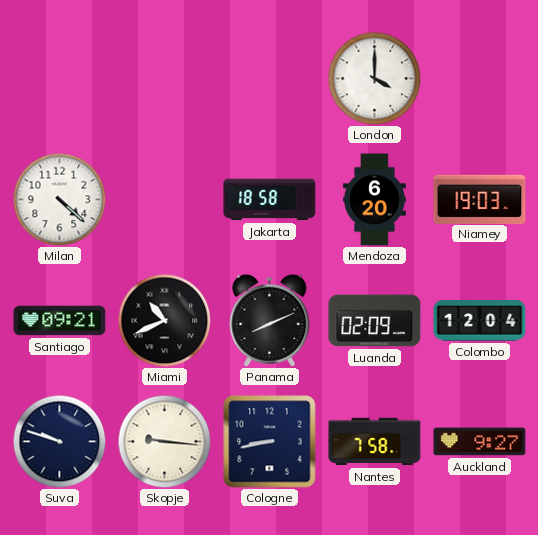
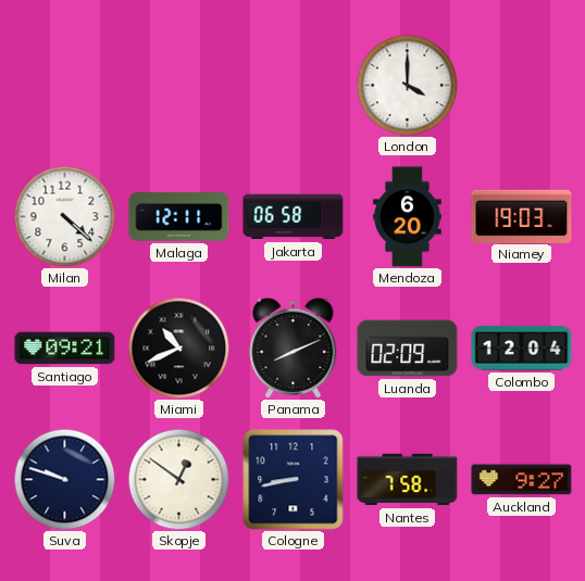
Malaga: none -> 12:11
Jakarta: 18:58 -> 06:58
Skopje: 9:16 -> 12:51
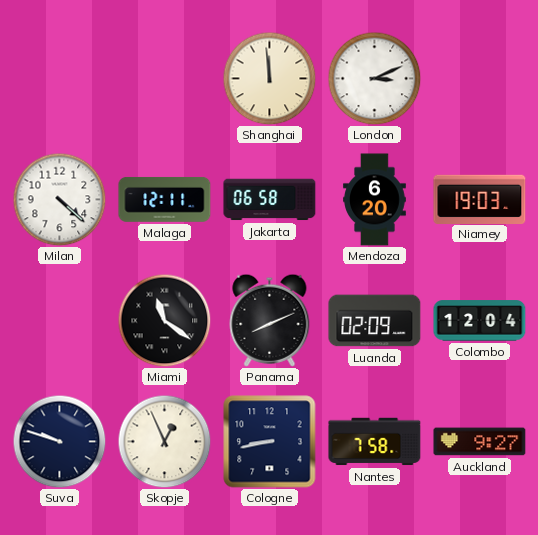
Shanghai: none -> 11:59
London: 4:00 -> 3:11
Santiago: 09:21 -> none
Miami: 10:41 -> 11:21
Skopje: 12:51 -> 12:56
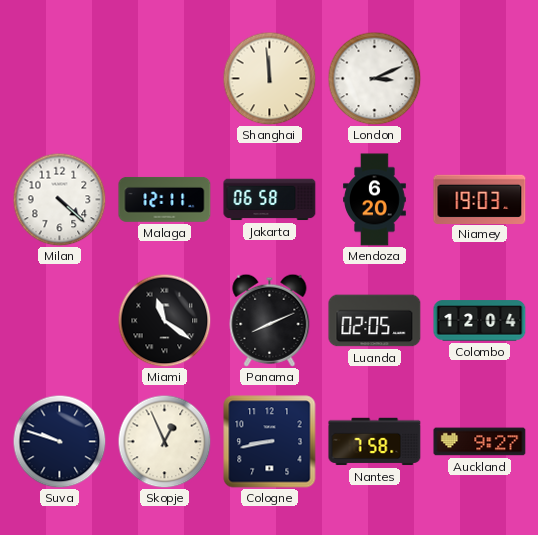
Luanda: 02:09 -> 02:05
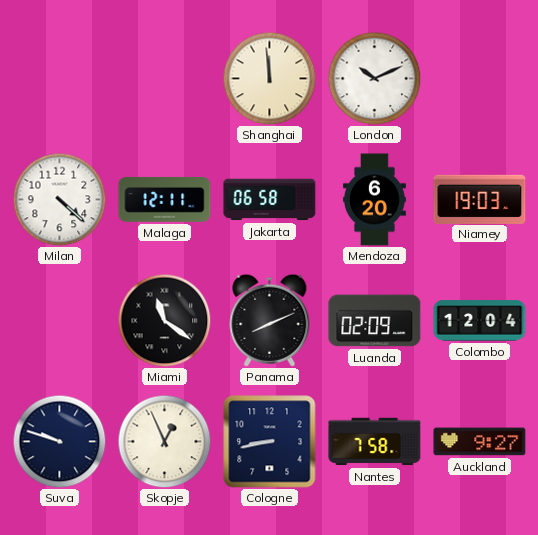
London: 3:11 -> 10:11
Luanda: 02:05 -> 02:09
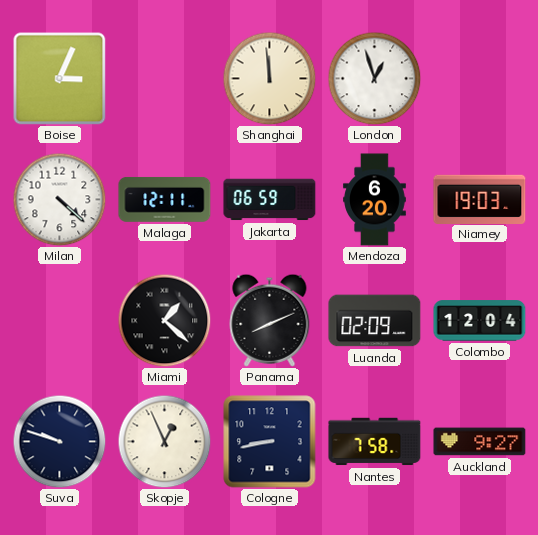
Boise: none -> 3:04
London: 10:11 -> 12:57
Jakarta: 06:58 -> 06:59
Miami: 11:21 -> 1:22
